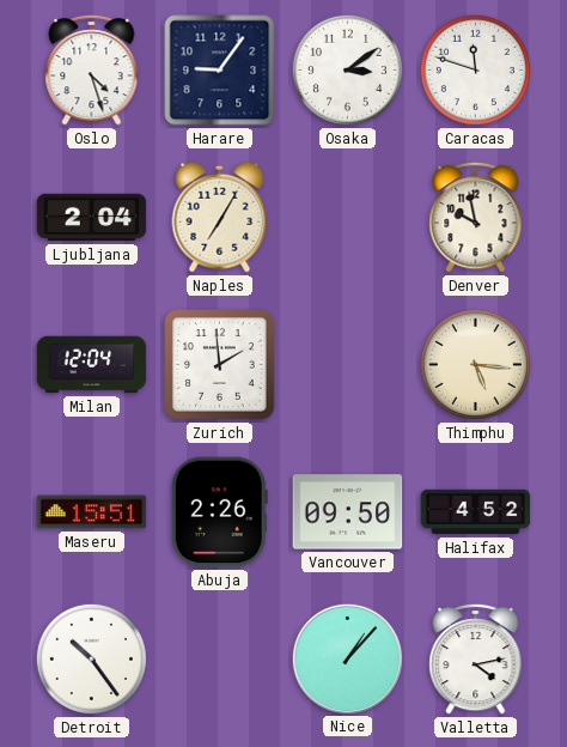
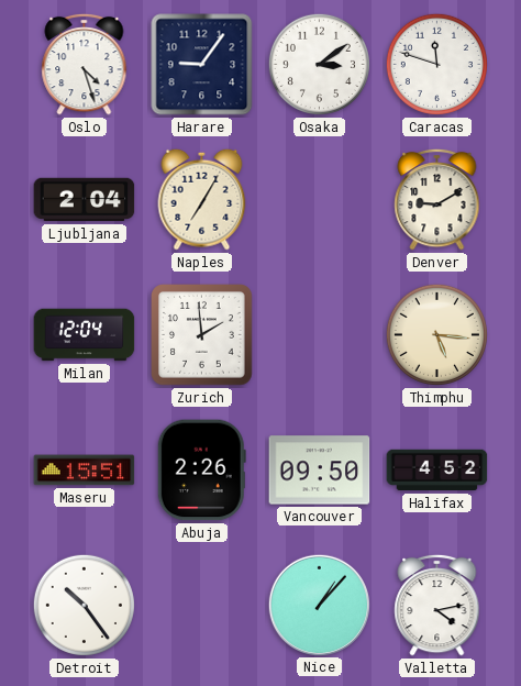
Denver: 9:58 -> 9:10
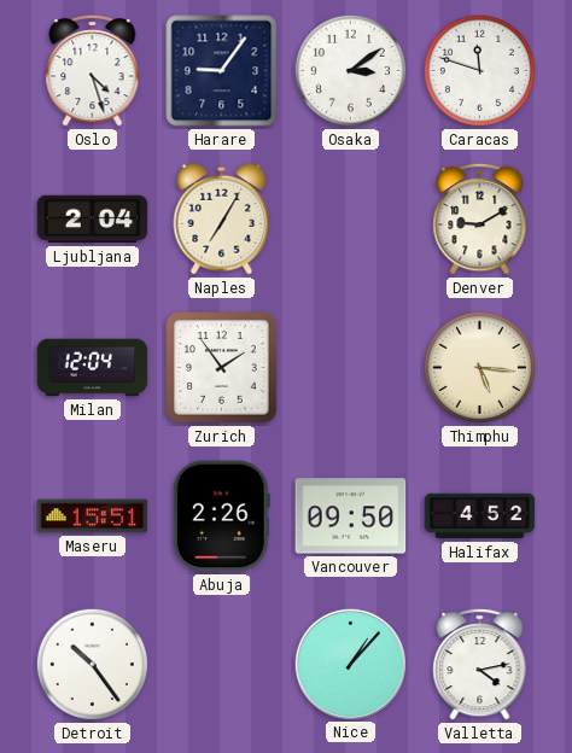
Zurich: 1:59 -> 1:54
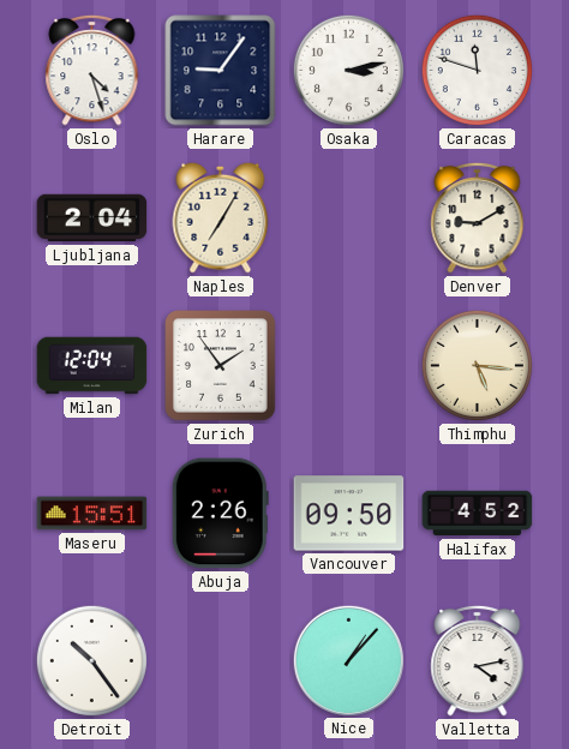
Osaka: 3:09 -> 3:13
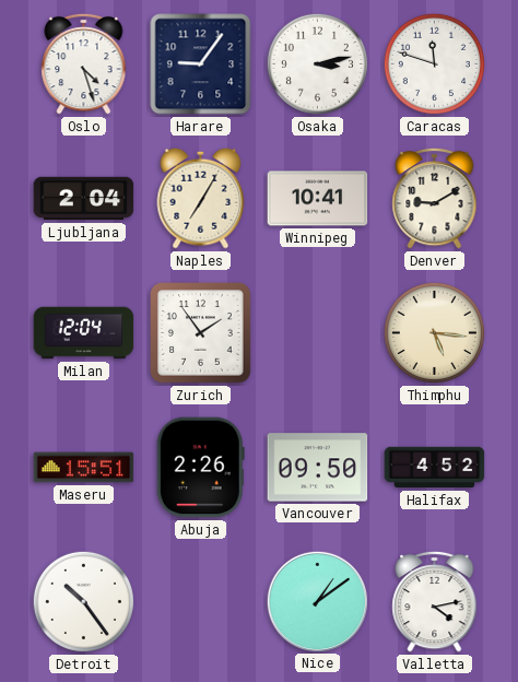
Winnipeg: none -> 10:41
Nice: 1:07 -> 1:09
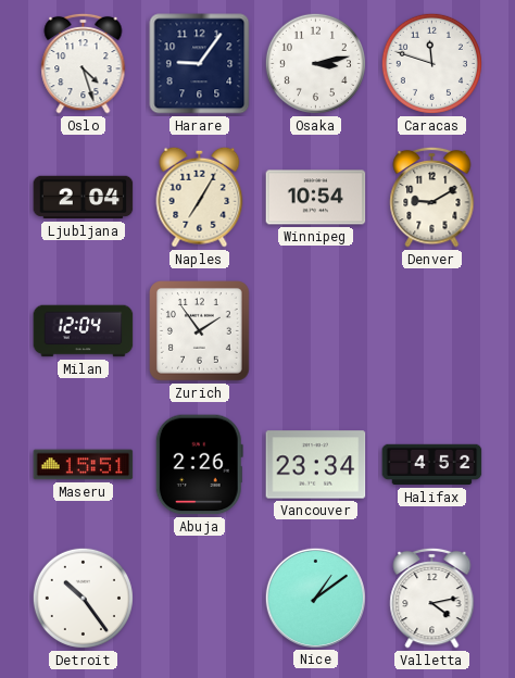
Winnipeg: 10:41 -> 10:54
Thimphu: 5:16 -> none
Vancouver: 09:50 -> 23:34
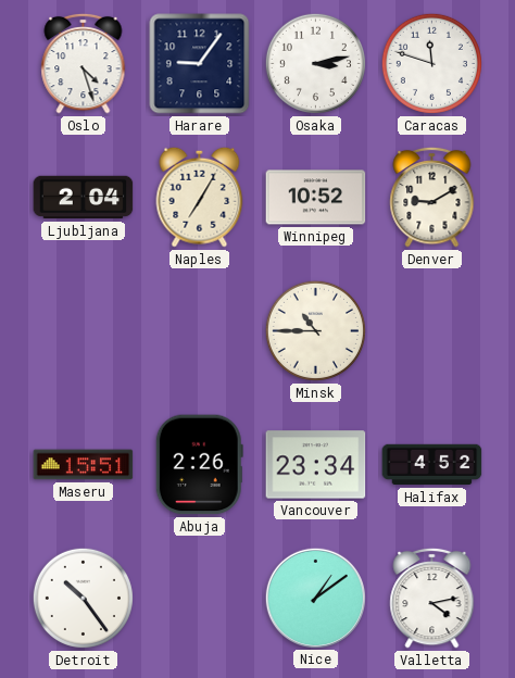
Winnipeg: 10:54 -> 10:52
Milan: 12:04 -> none
Zurich: 1:54 -> none
Minsk: none -> 10:45
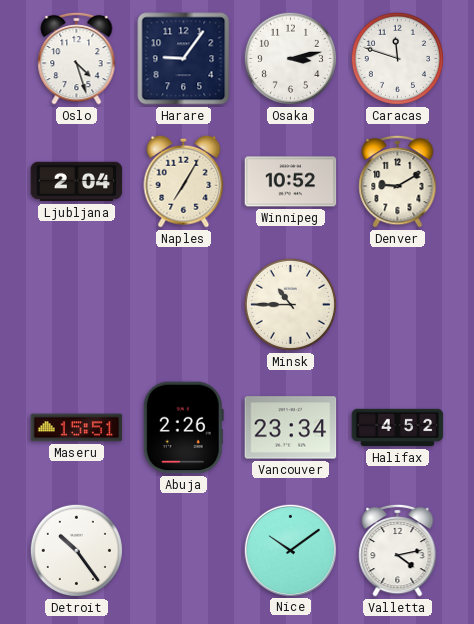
Nice: 1:09 -> 10:09
